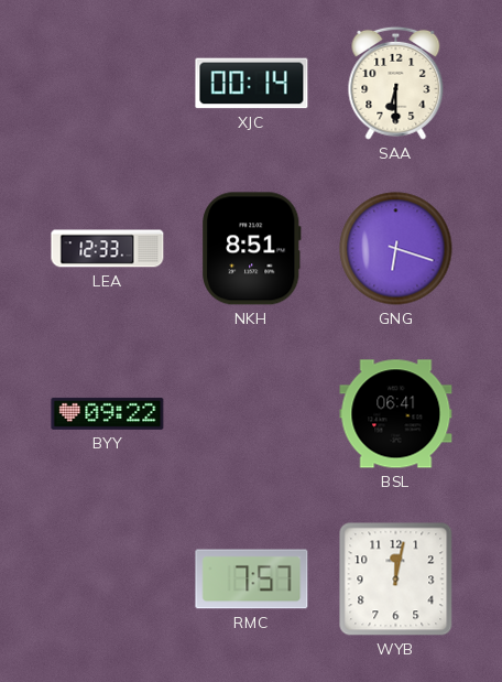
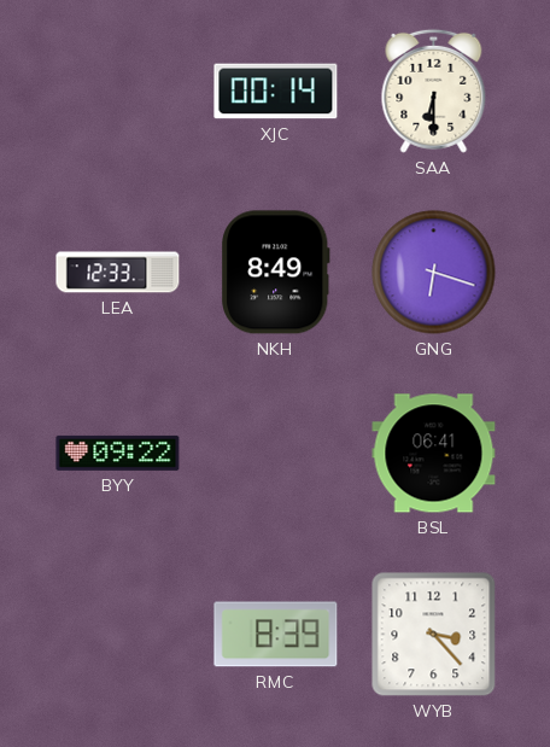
NKH: 8:51 -> 8:49
RMC: 7:57 -> 8:39
WYB: 12:02 -> 3:23
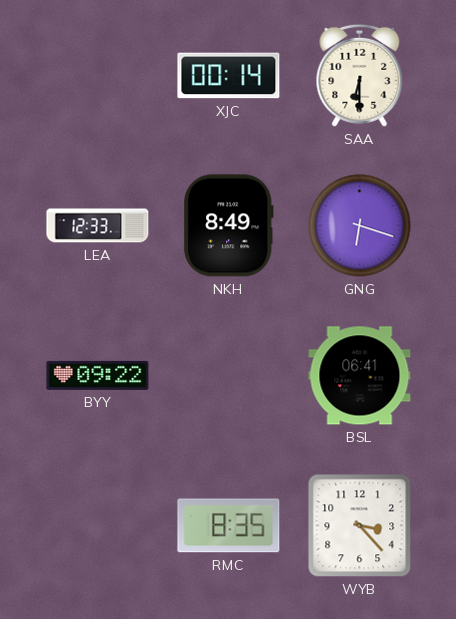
RMC: 8:39 -> 8:35
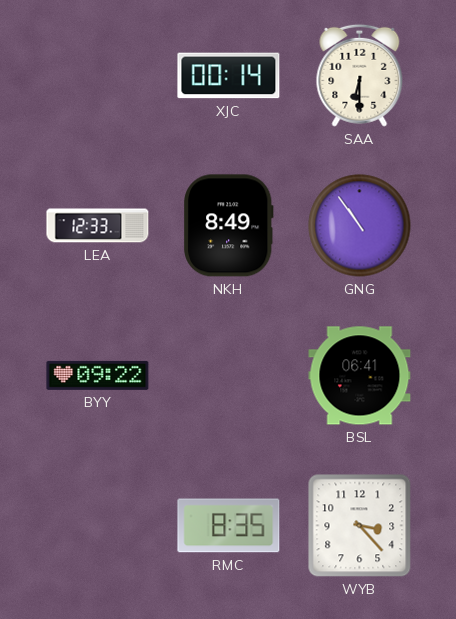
GNG: 6:18 -> 10:54
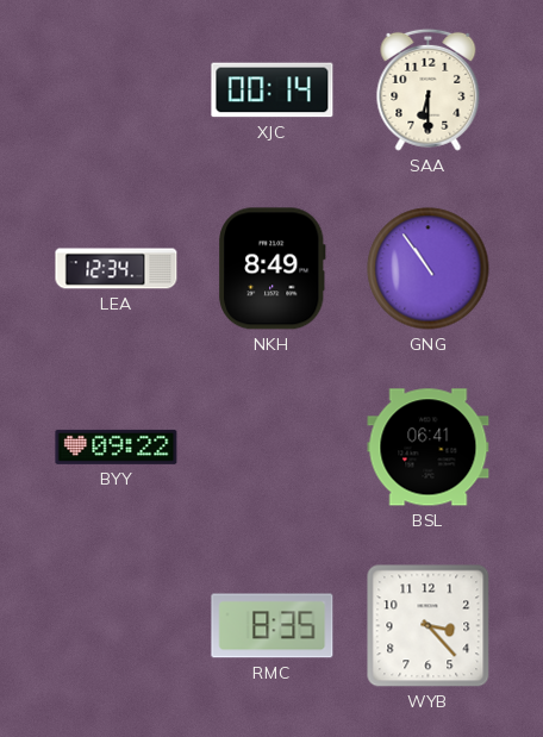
LEA: 12:33 -> 12:34
